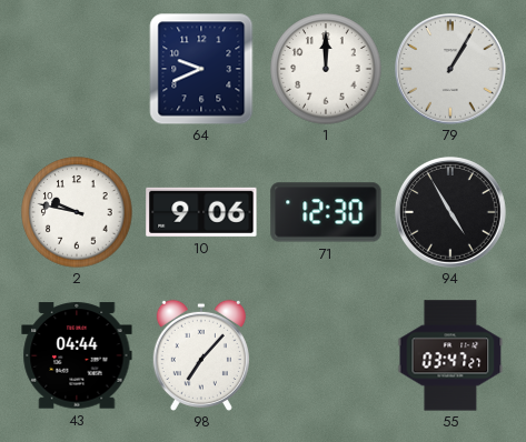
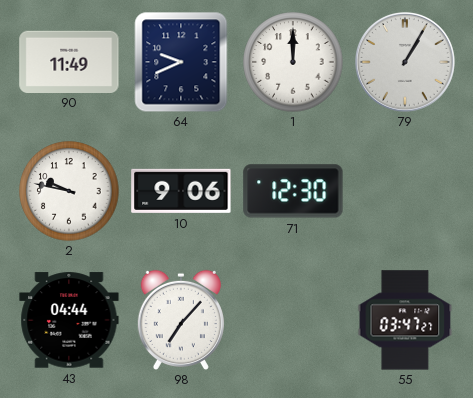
90: none -> 11:49
94: 4:55 -> none
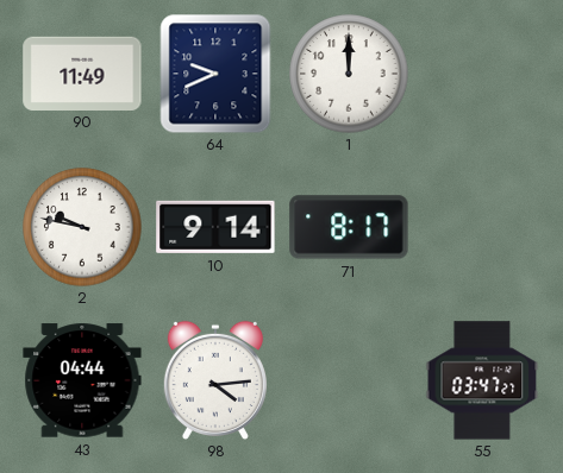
79: 1:05 -> none
10: 9:06 -> 9:14
71: 12:30 -> 8:17
98: 7:07 -> 4:14
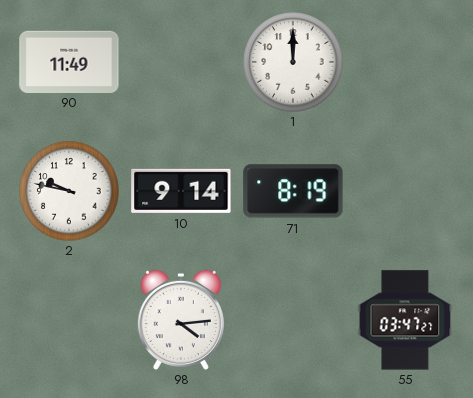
64: 9:41 -> none
71: 8:17 -> 8:19
43: 04:44 -> none
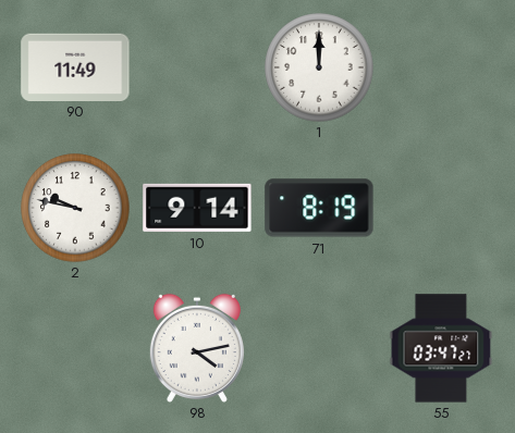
98: 4:14 -> 4:13
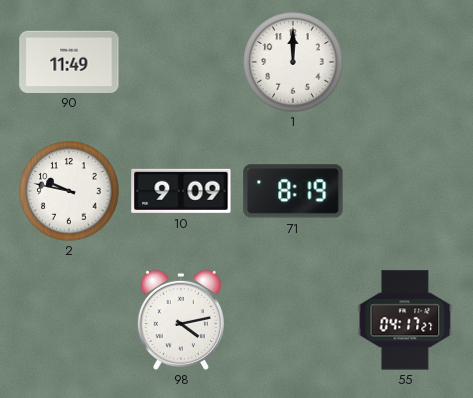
10: 9:14 -> 9:09
55: 03:47 -> 04:17
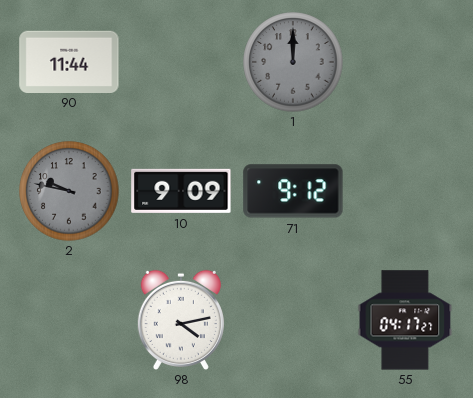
90: 11:49 -> 11:44
1 dial: white -> grey
2 dial: white -> grey
71: 8:19 -> 9:12
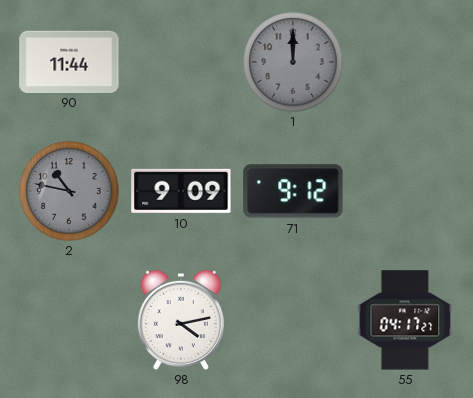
2: 9:47 -> 10:47
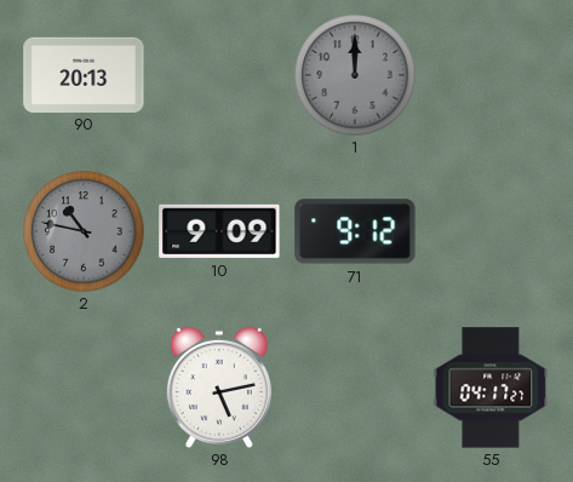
90: 11:44 -> 20:13
98: 4:13 -> 5:13
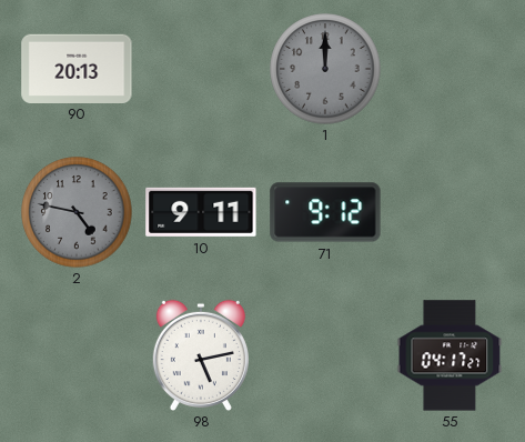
2: 10:47 -> 4:47
10: 9:09 -> 9:11
